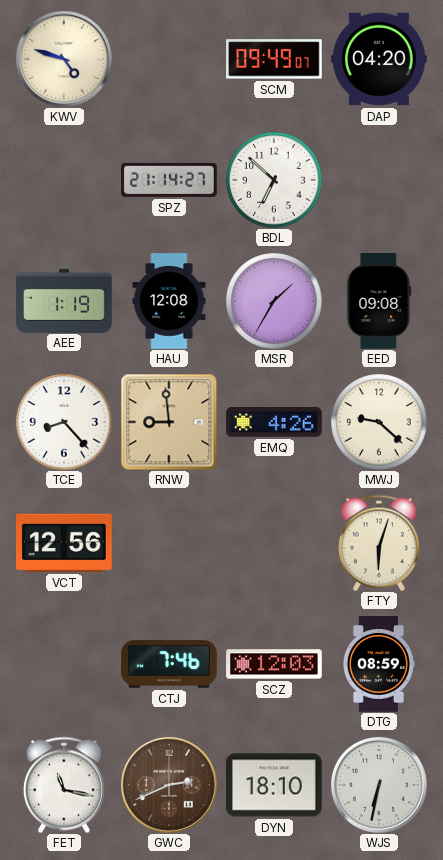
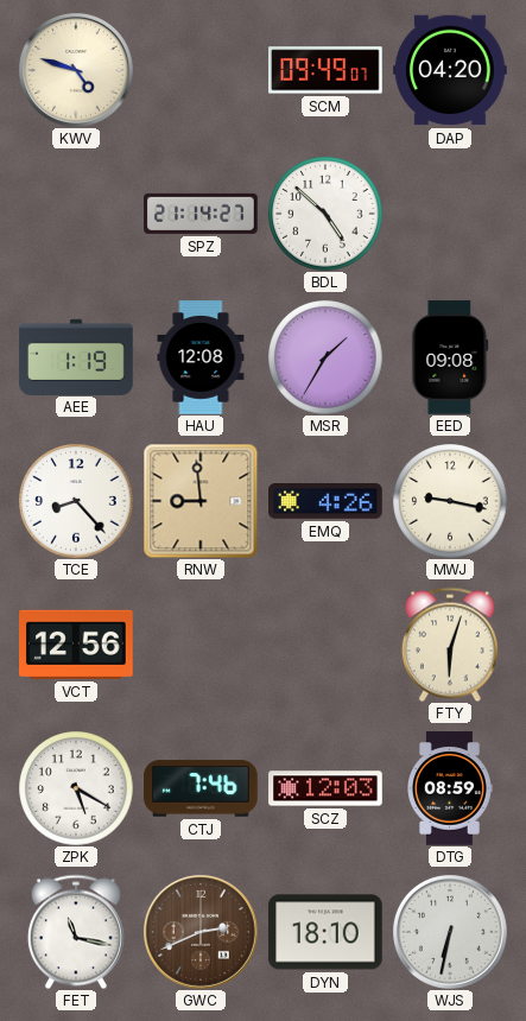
BDL: 6:52 -> 4:52
MWJ: 9:22 -> 9:17
ZPK: none -> 5:20
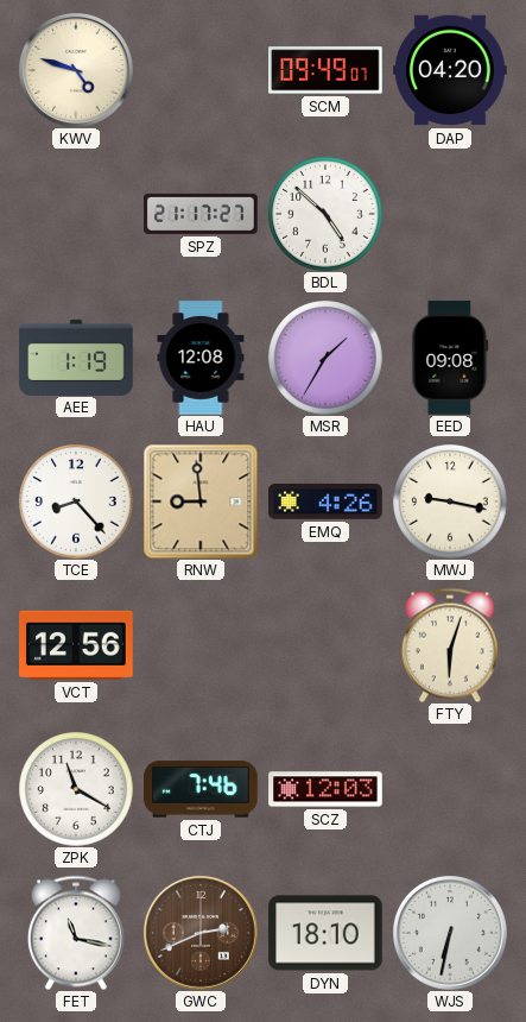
SPZ: 21:14 -> 21:17
ZPK: 5:20 -> 11:20
DTG: 08:59 -> none
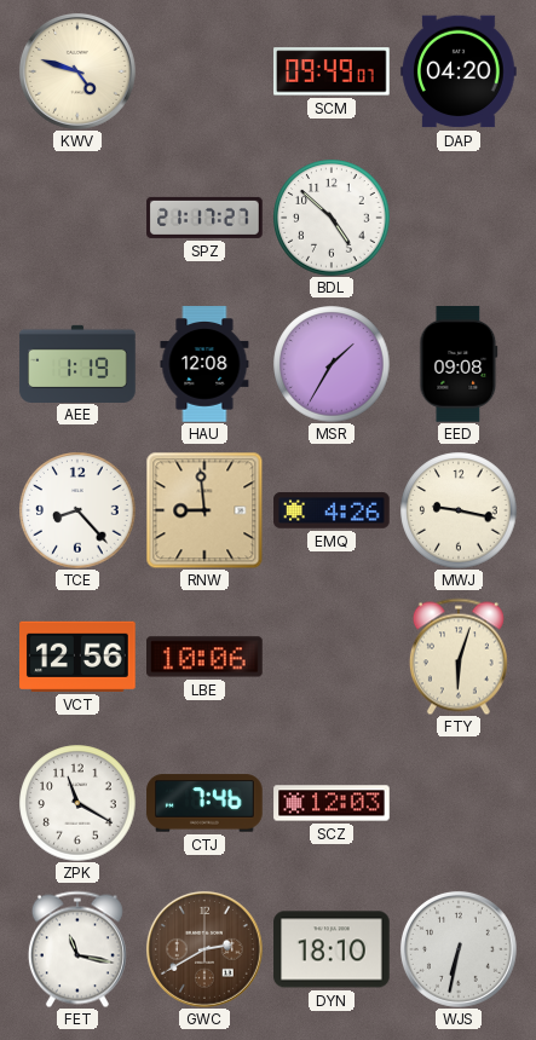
LBE: none -> 10:06
GWC: 2:41 -> 2:40
